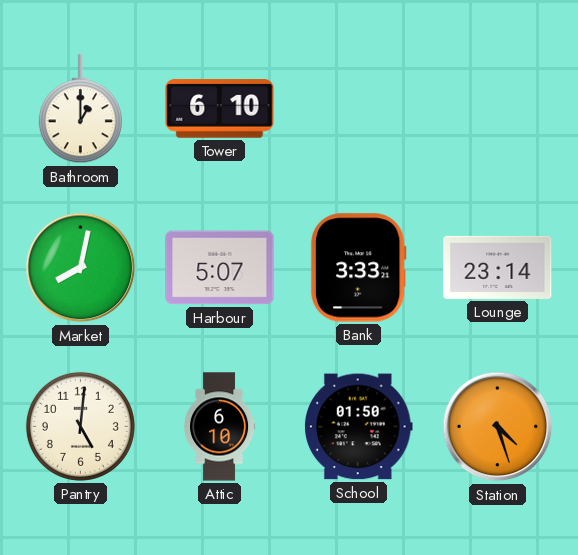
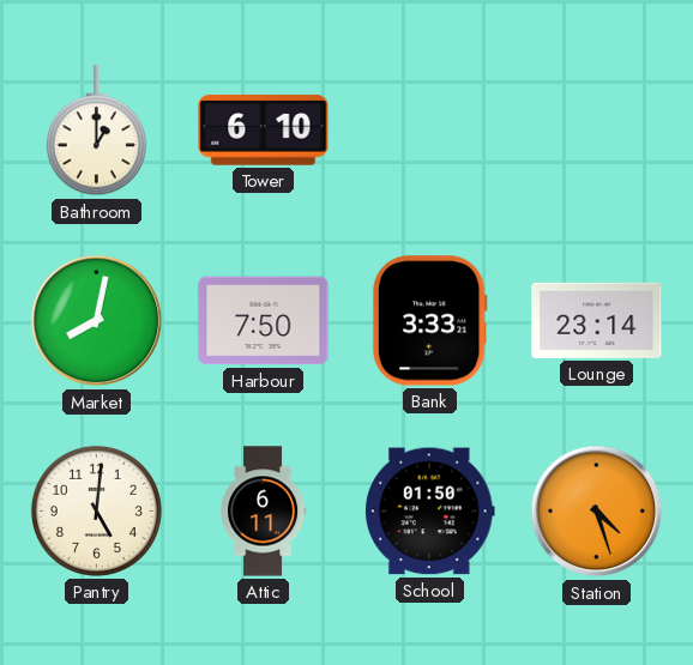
Harbour: 5:07 -> 7:50
Attic: 6:10 -> 6:11
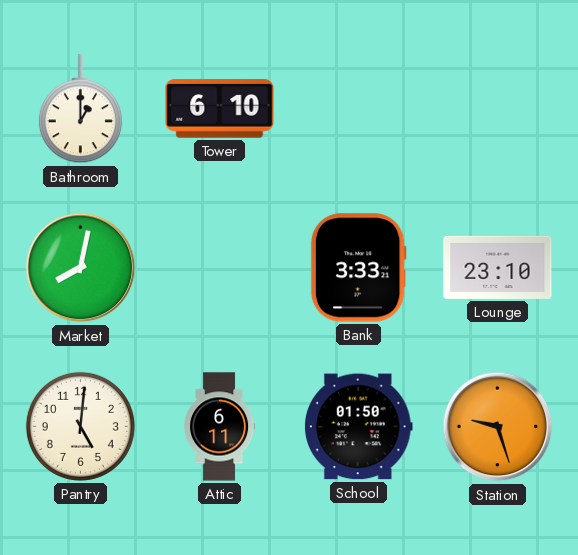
Harbour: 7:50 -> none
Lounge: 23:14 -> 23:10
Station: 4:27 -> 9:27
